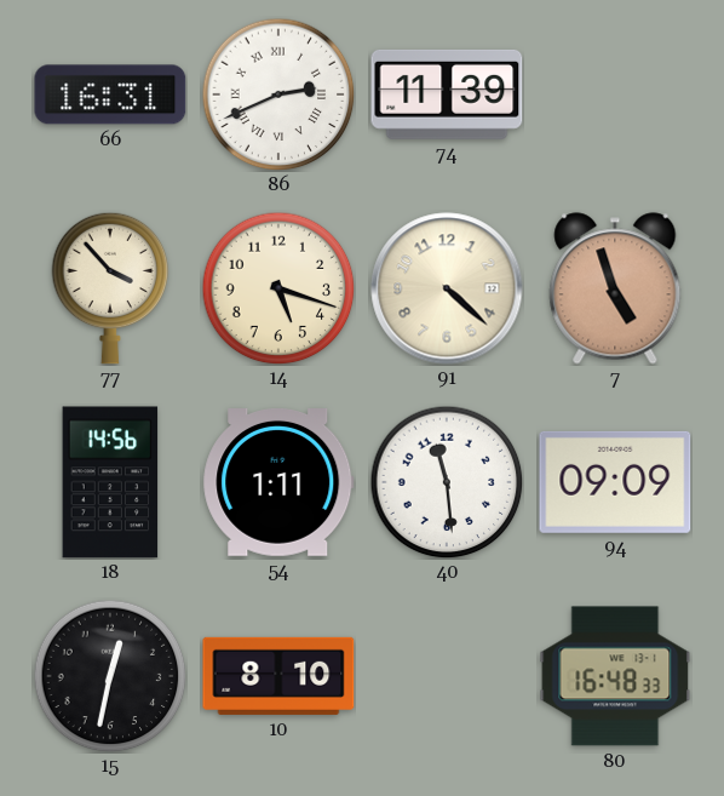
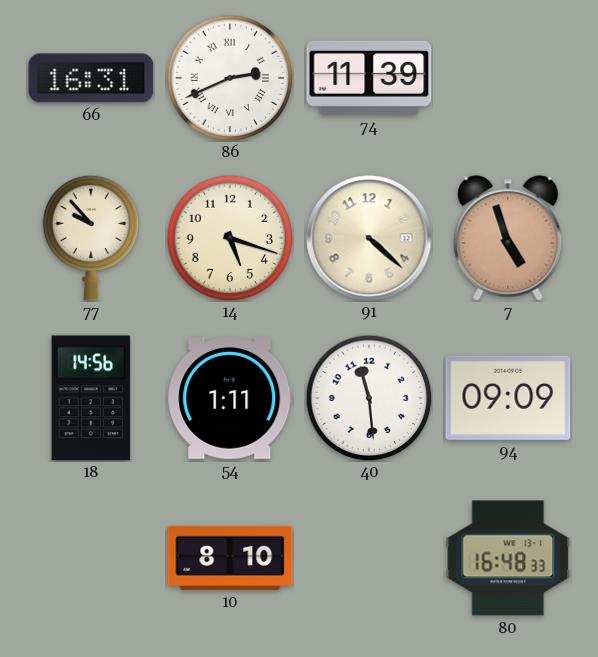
77: 3:53 -> 9:53
15: 12:32 -> none
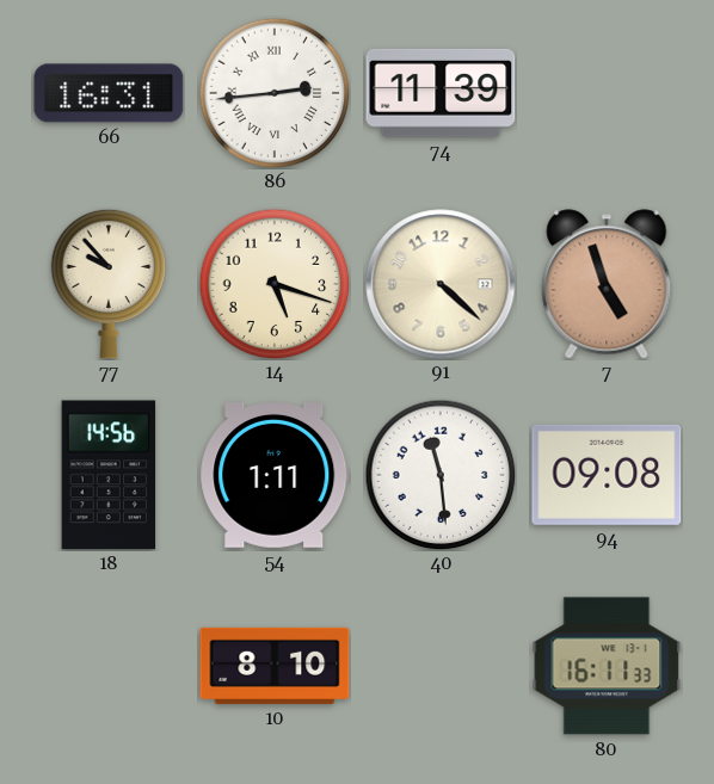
86: 2:41 -> 2:44
94: 09:09 -> 09:08
80: 16:48 -> 16:11
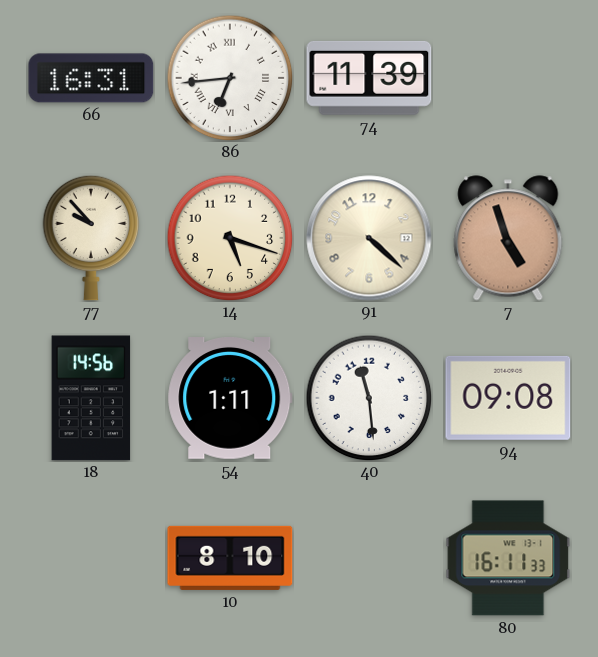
86: 2:44 -> 6:44
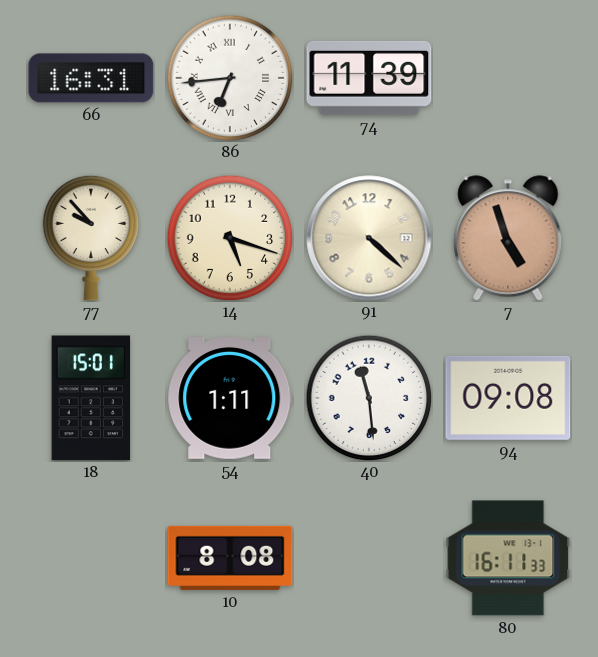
18: 14:56 -> 15:01
10: 8:10 -> 8:08
